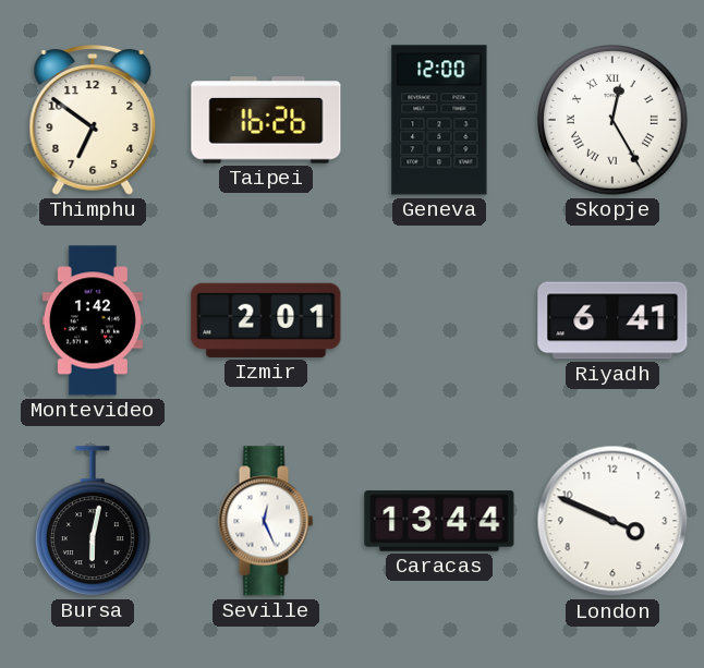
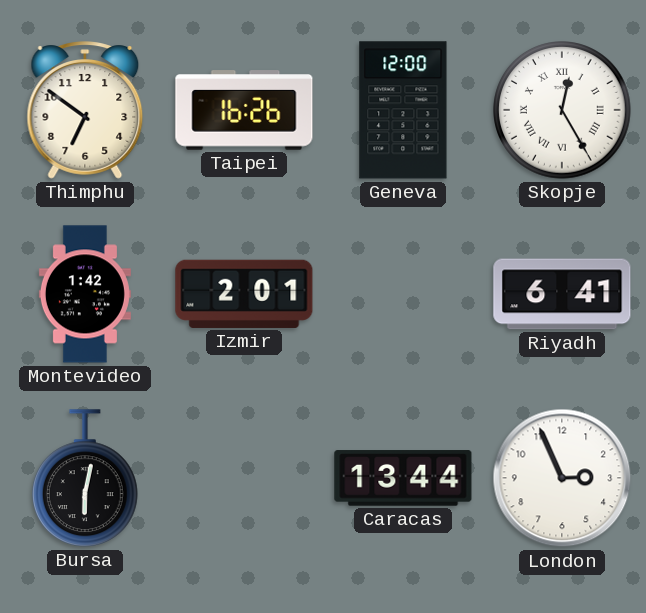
Seville: 12:26 -> none
London: 3:49 -> 2:56
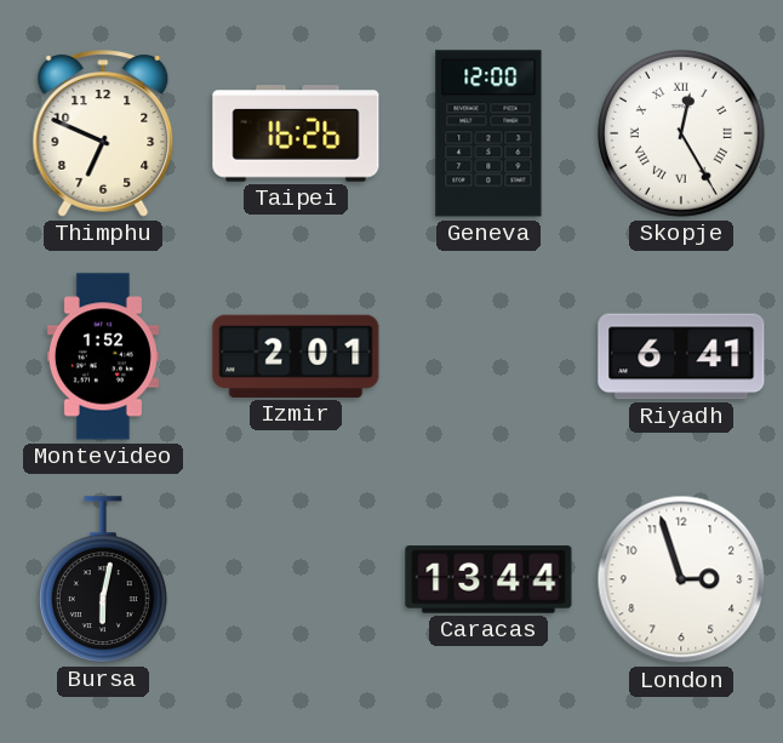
Thimphu: 6:51 -> 6:49
Montevideo: 1:42 -> 1:52
London: 2:56 -> 2:57
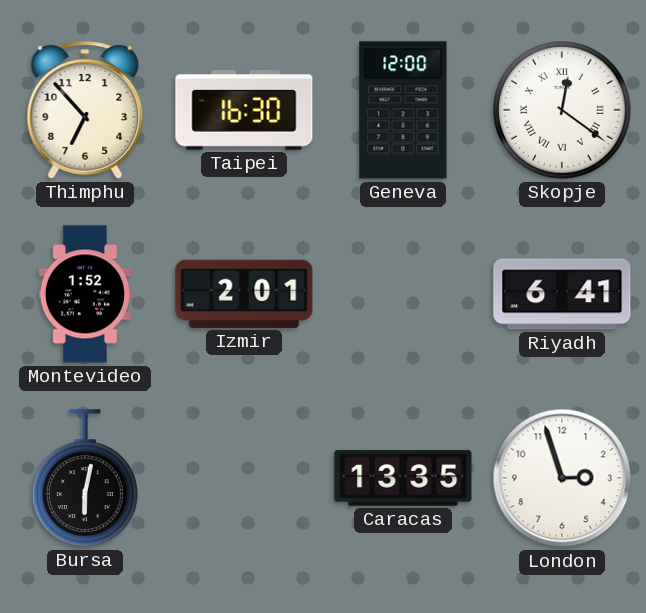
Thimphu: 6:49 -> 6:53
Taipei: 16:26 -> 16:30
Skopje: 12:25 -> 12:21
Caracas: 13:44 -> 13:35
